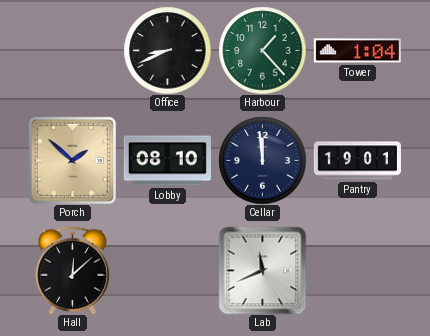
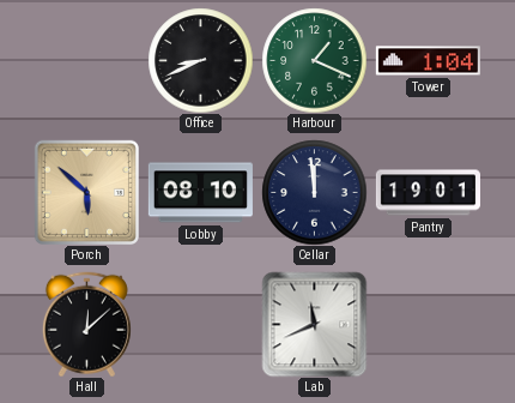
Harbour: 1:23 -> 1:19
Porch: 1:52 -> 5:52
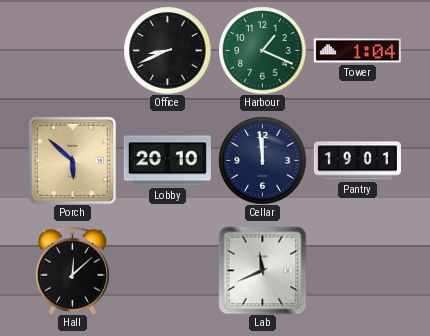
Lobby: 08:10 -> 20:10
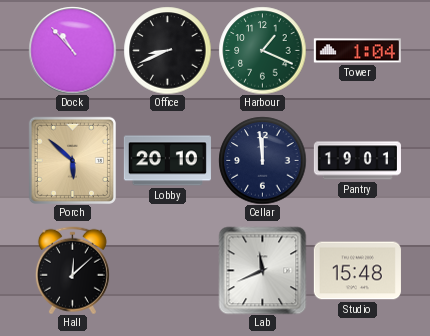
Dock: none -> 10:53
Studio: none -> 15:48
